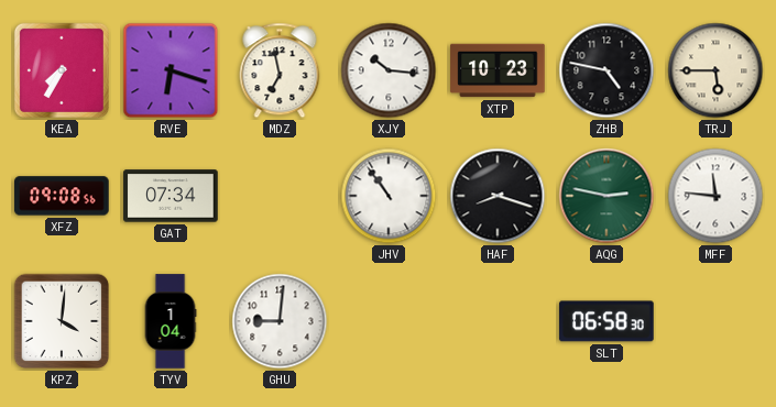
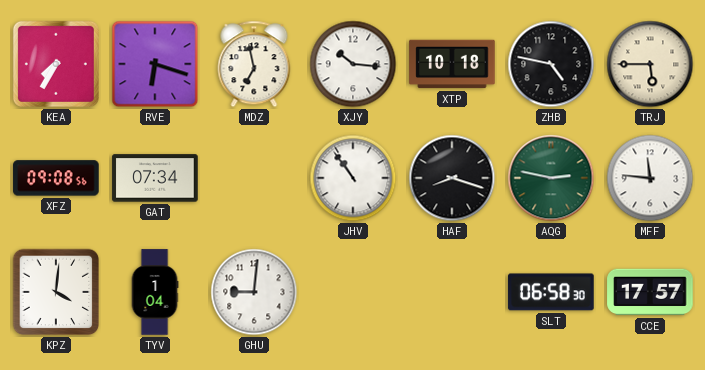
XTP: 10:23 -> 10:18
CCE: none -> 17:57
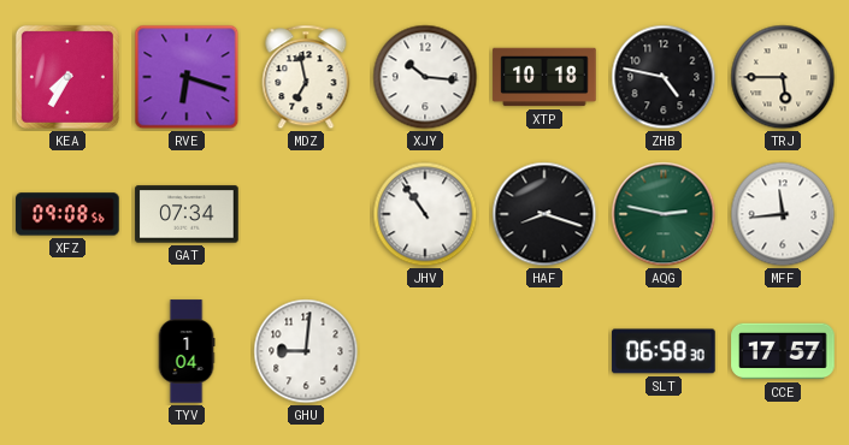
MFF: 11:46 -> 11:44
KPZ: 4:01 -> none
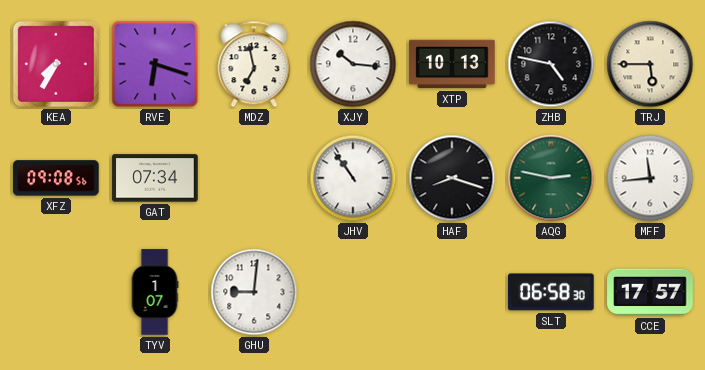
XTP: 10:18 -> 10:13
TYV: 1:04 -> 1:07
